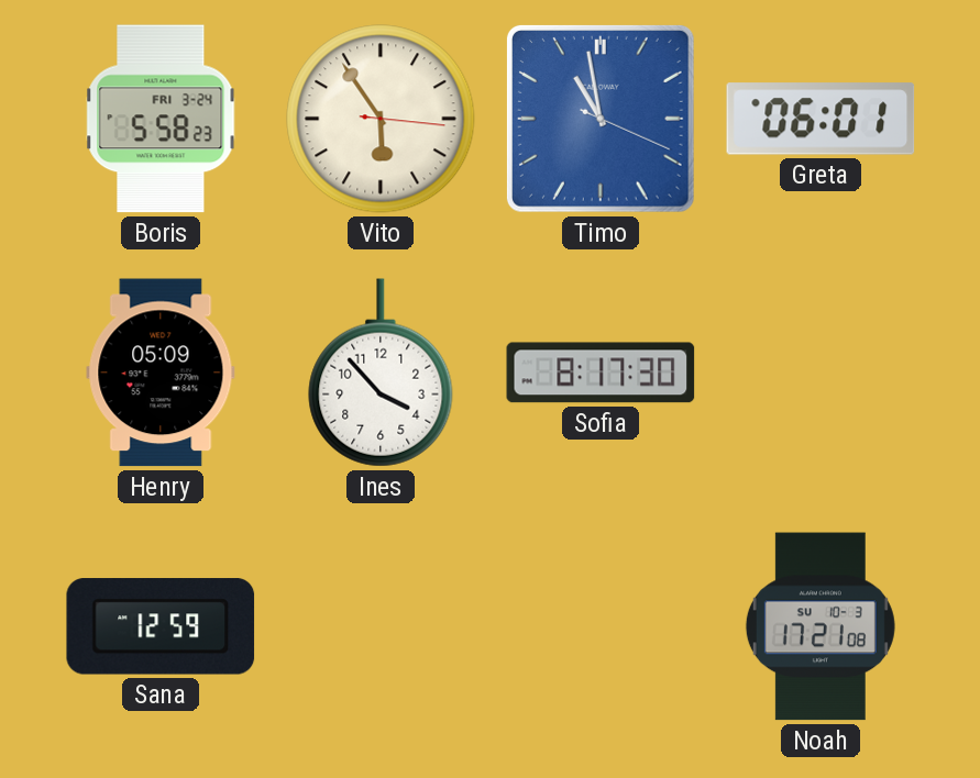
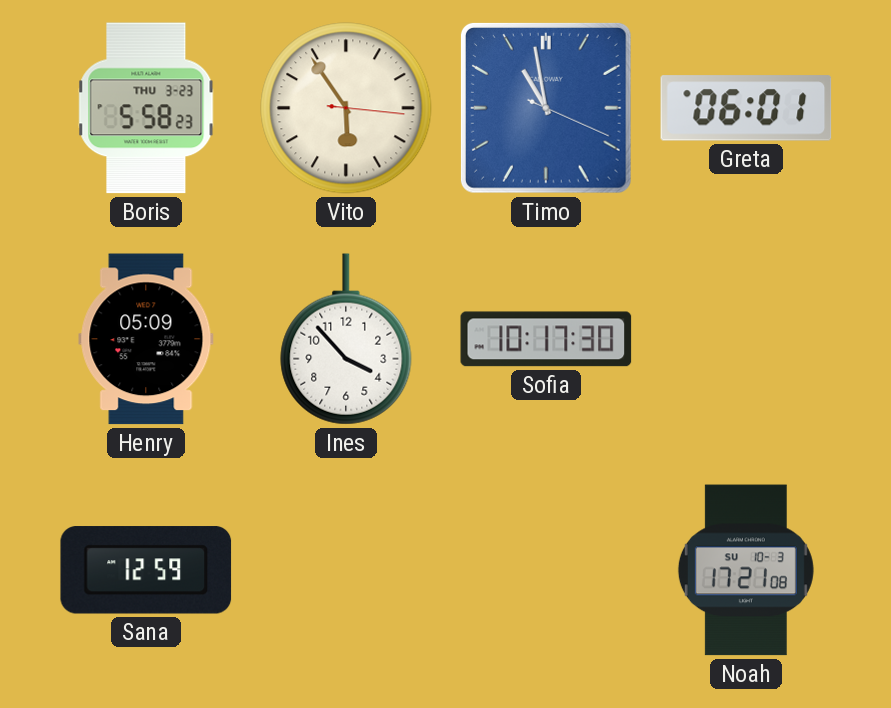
Boris date: FRI 3-24 -> THU 3-23
Sofia: 8:17 -> 10:17
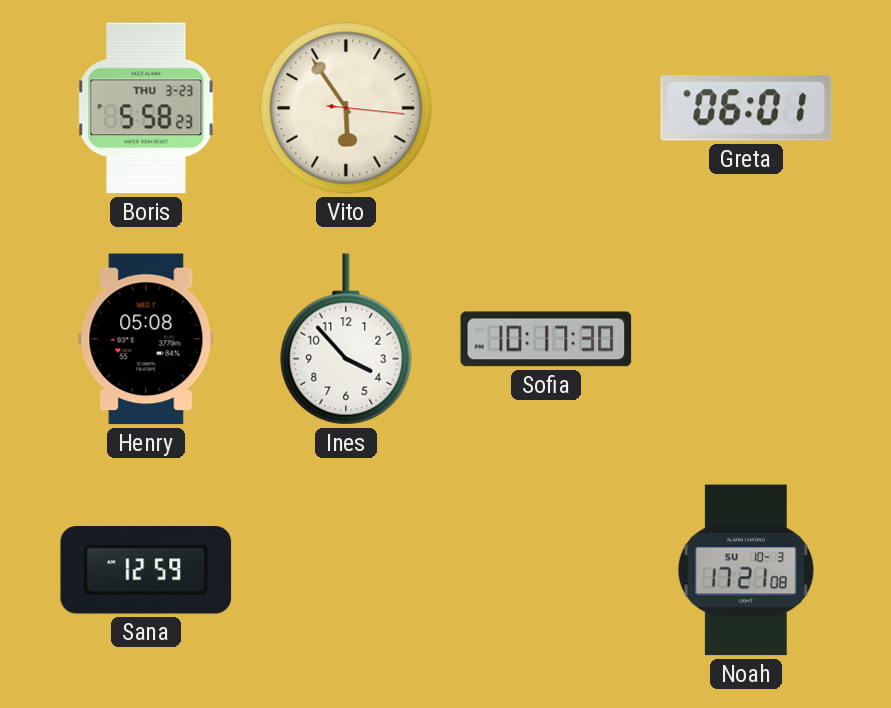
Timo: 10:58 -> none
Henry: 05:09 -> 05:08
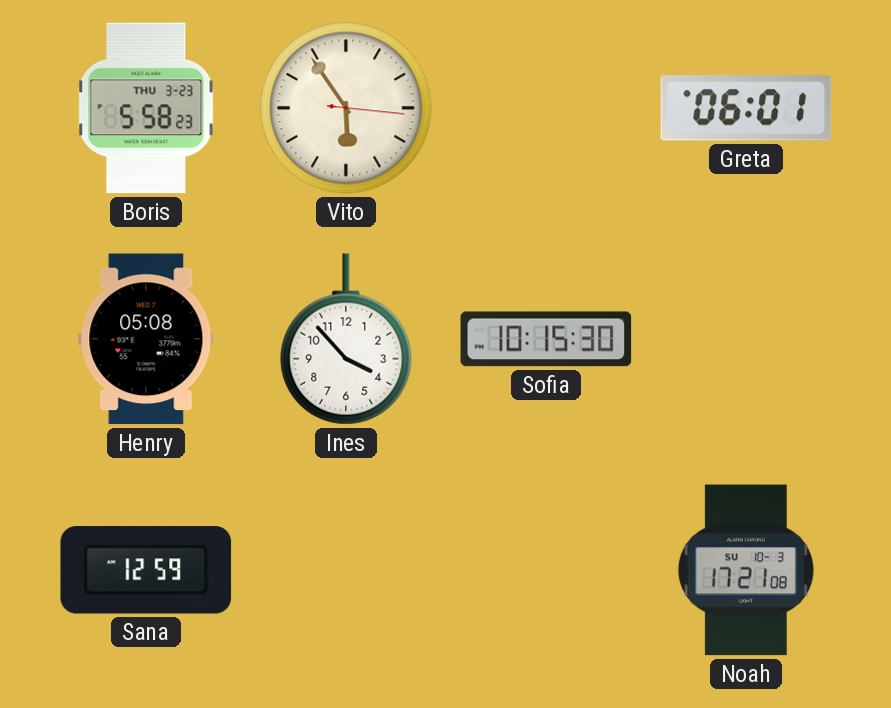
Sofia: 10:17 -> 10:15
